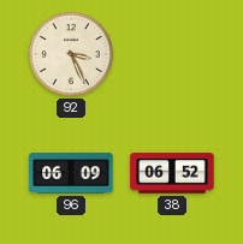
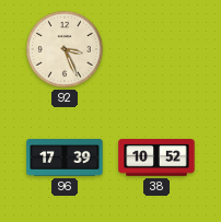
96: 06:09 -> 17:39
38: 06:52 -> 10:52
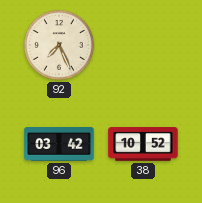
92: 3:26 -> 7:26
96: 17:39 -> 03:42
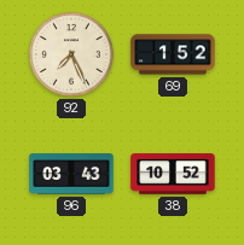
69: none -> 1:52
96: 03:42 -> 03:43
